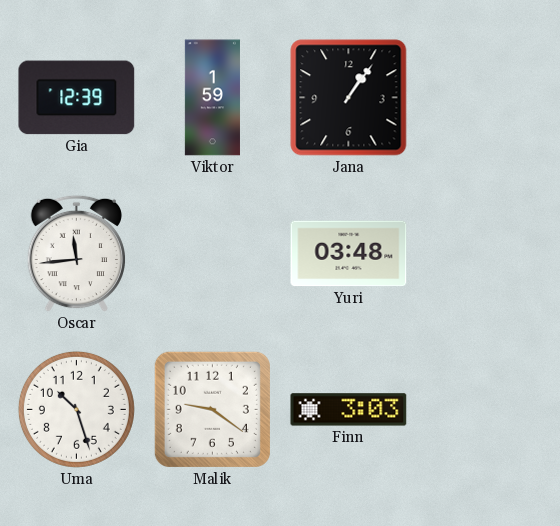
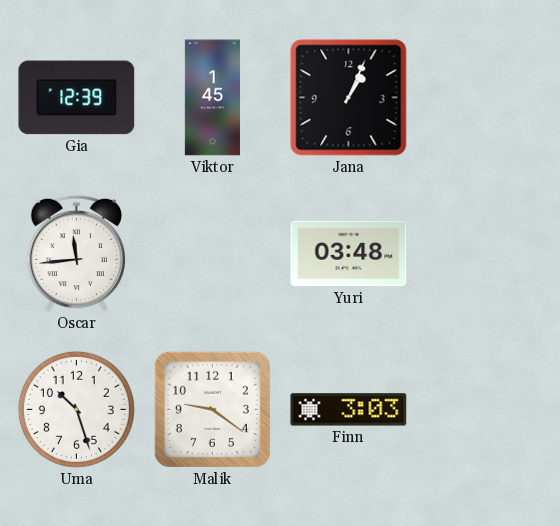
Viktor: 1:59 -> 1:45
Jana: 1:06 -> 1:04
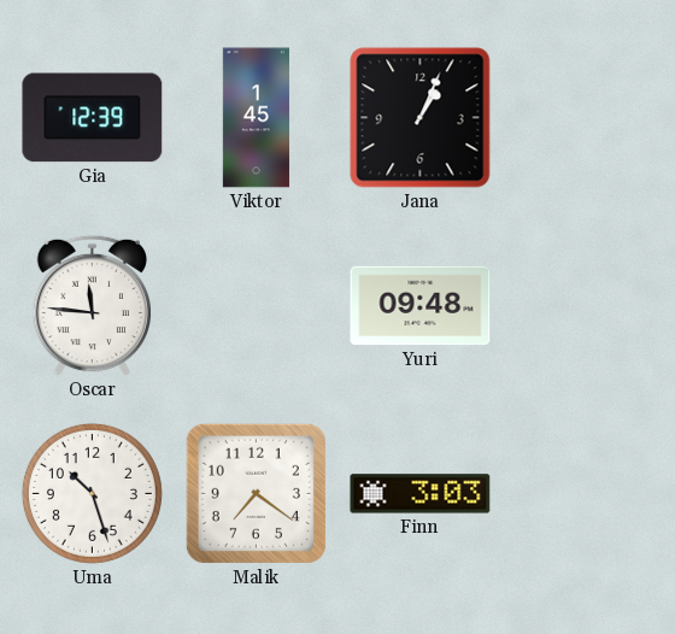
Oscar: 11:44 -> 11:46
Yuri: 03:48 -> 09:48
Malik: 9:21 -> 7:21
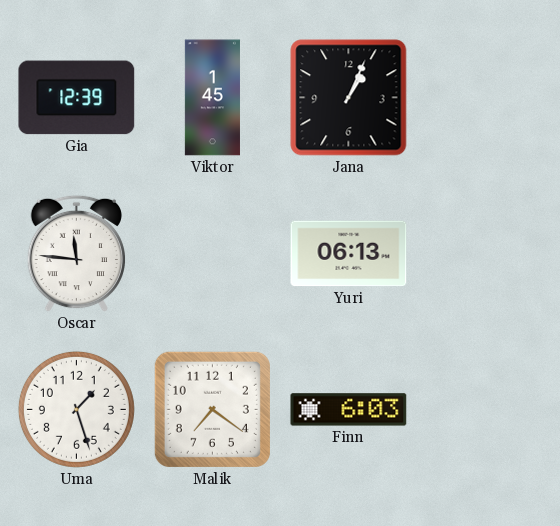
Yuri: 09:48 -> 06:13
Uma: 10:27 -> 1:27
Finn: 3:03 -> 6:03
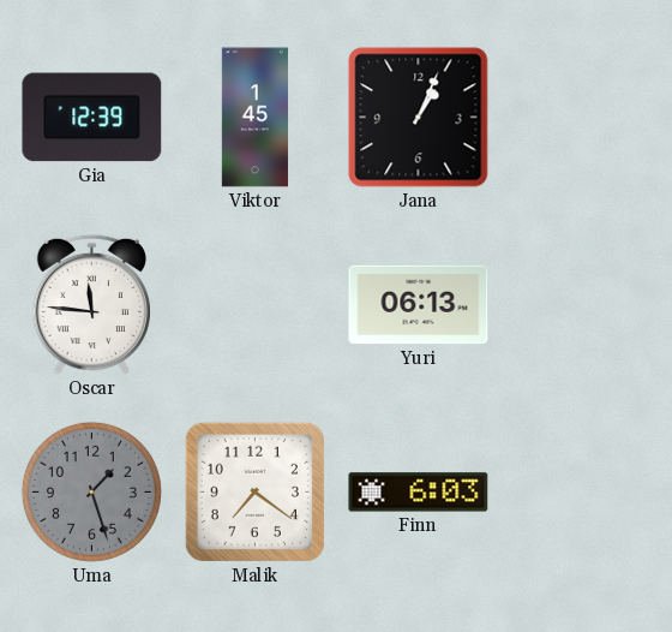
Uma dial: white -> grey
